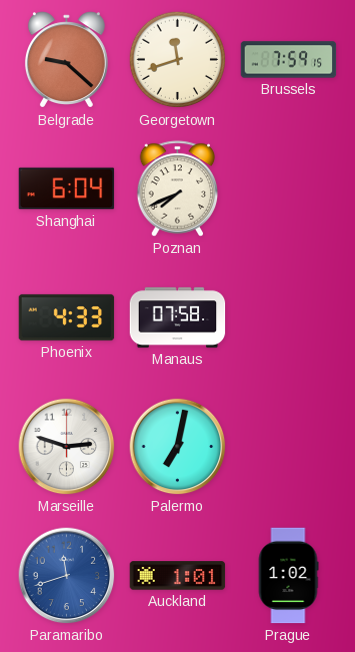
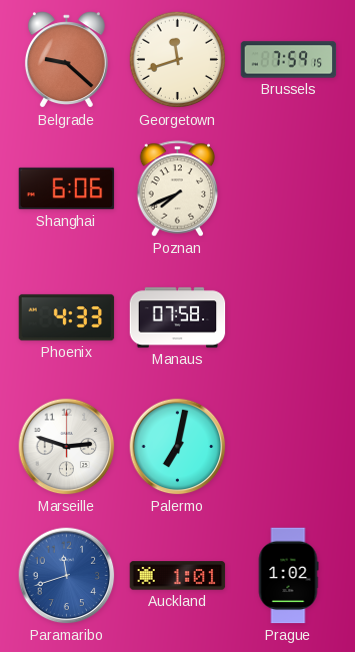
Shanghai: 6:04 -> 6:06
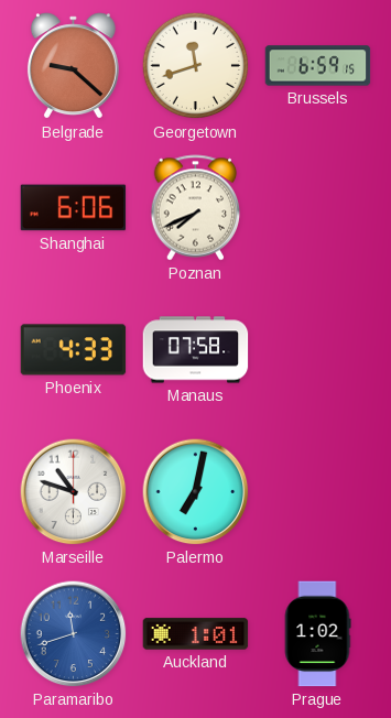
Brussels: 7:59 -> 6:59
Marseille: 2:48 -> 10:48
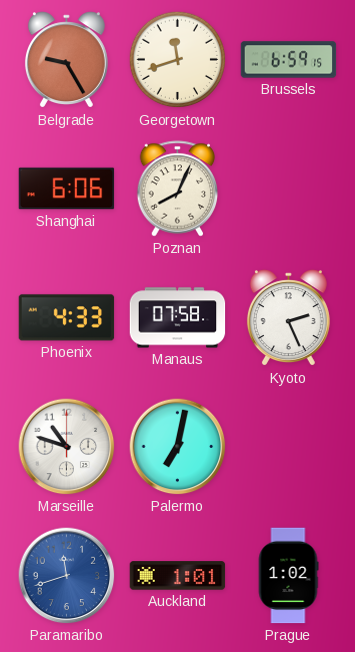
Belgrade: 9:22 -> 9:25
Poznan: 7:41 -> 8:04
Kyoto: none -> 2:26
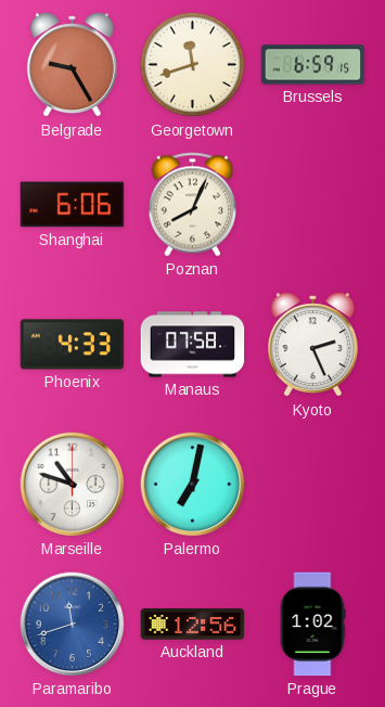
Auckland: 1:01 -> 12:56
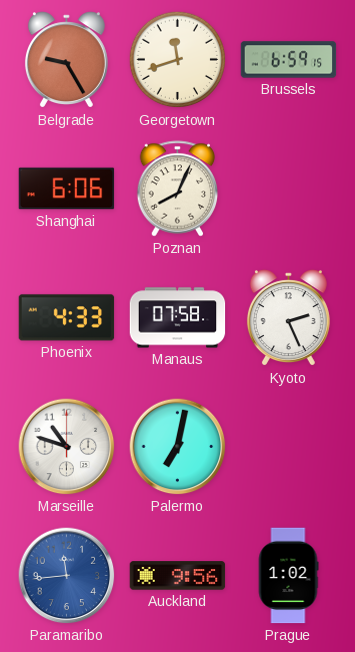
Paramaribo: 11:42 -> 11:44
Auckland: 12:56 -> 9:56
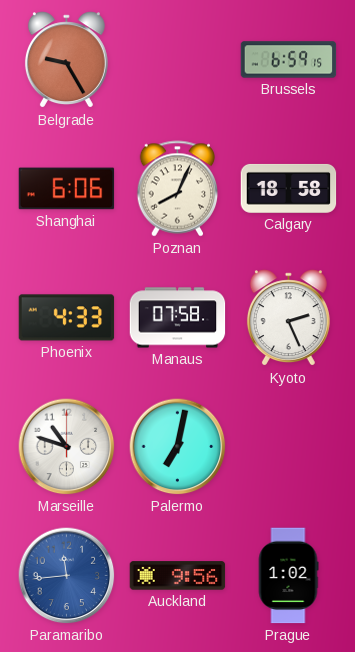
Georgetown: 11:42 -> none
Calgary: none -> 18:58
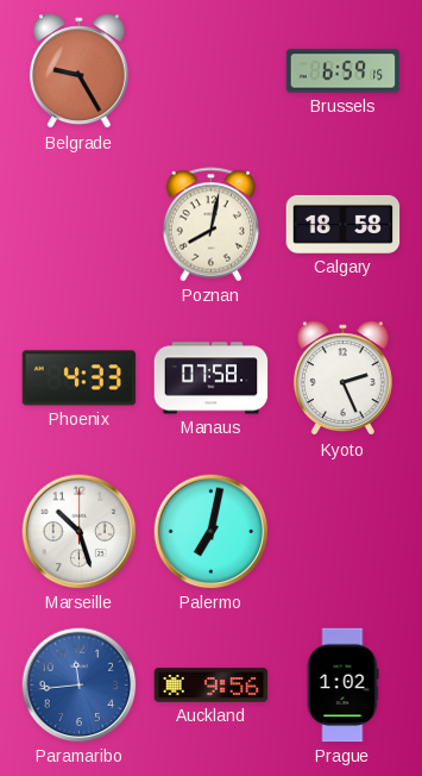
Shanghai: 6:06 -> none
Poznan: 8:04 -> 8:02
Marseille: 10:48 -> 10:27
